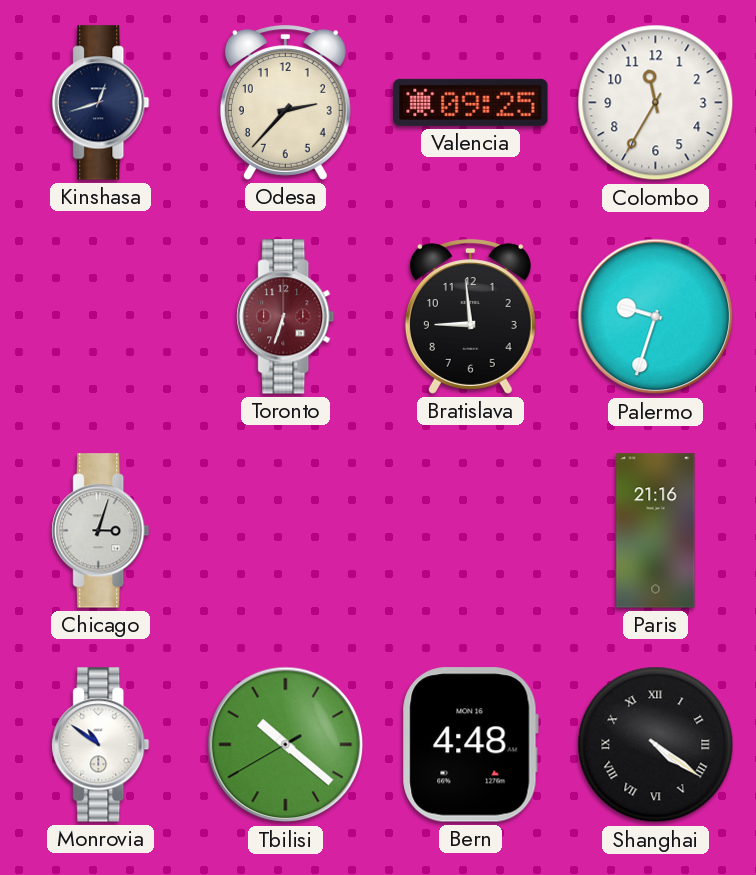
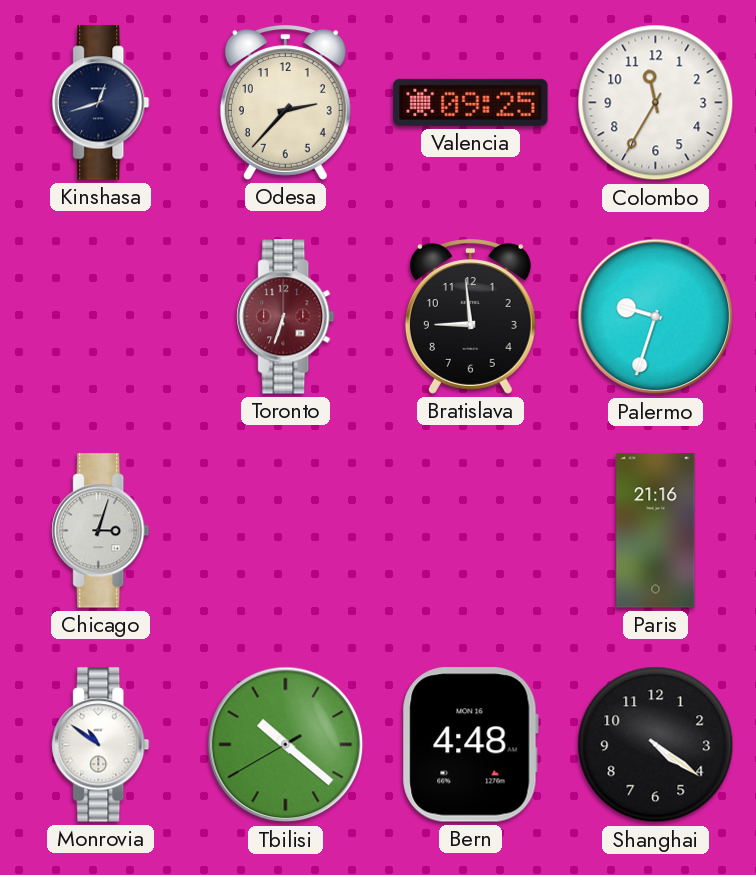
Shanghai numerals: Roman -> Arabic
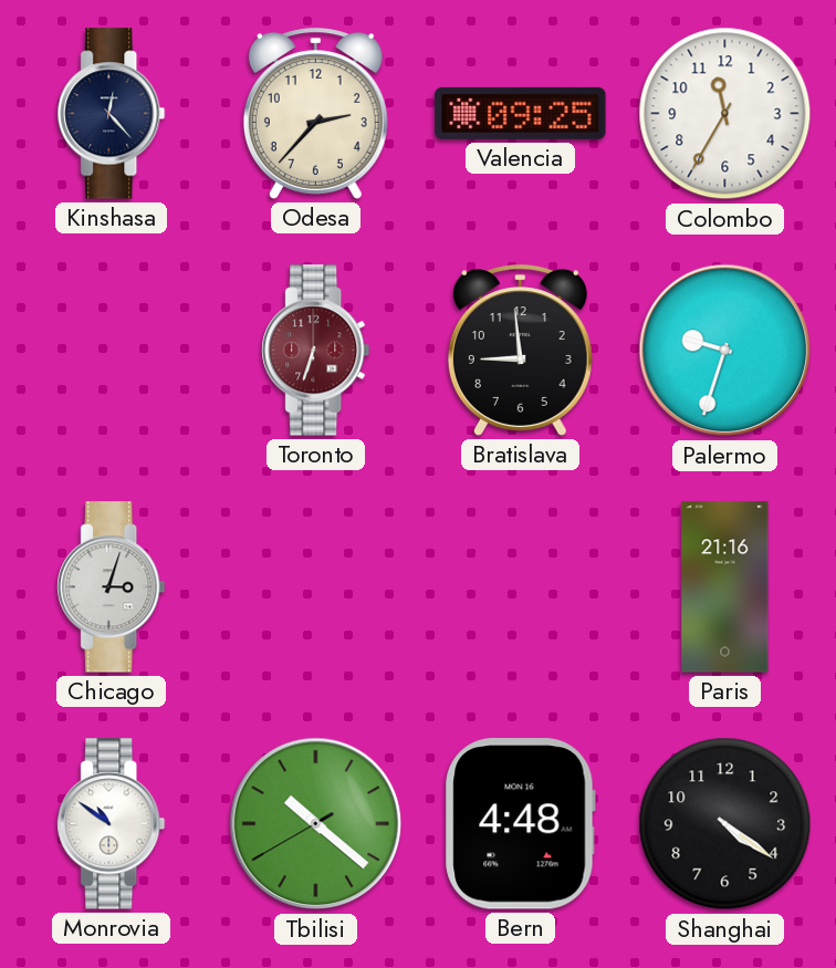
Kinshasa: 12:42 -> 12:23
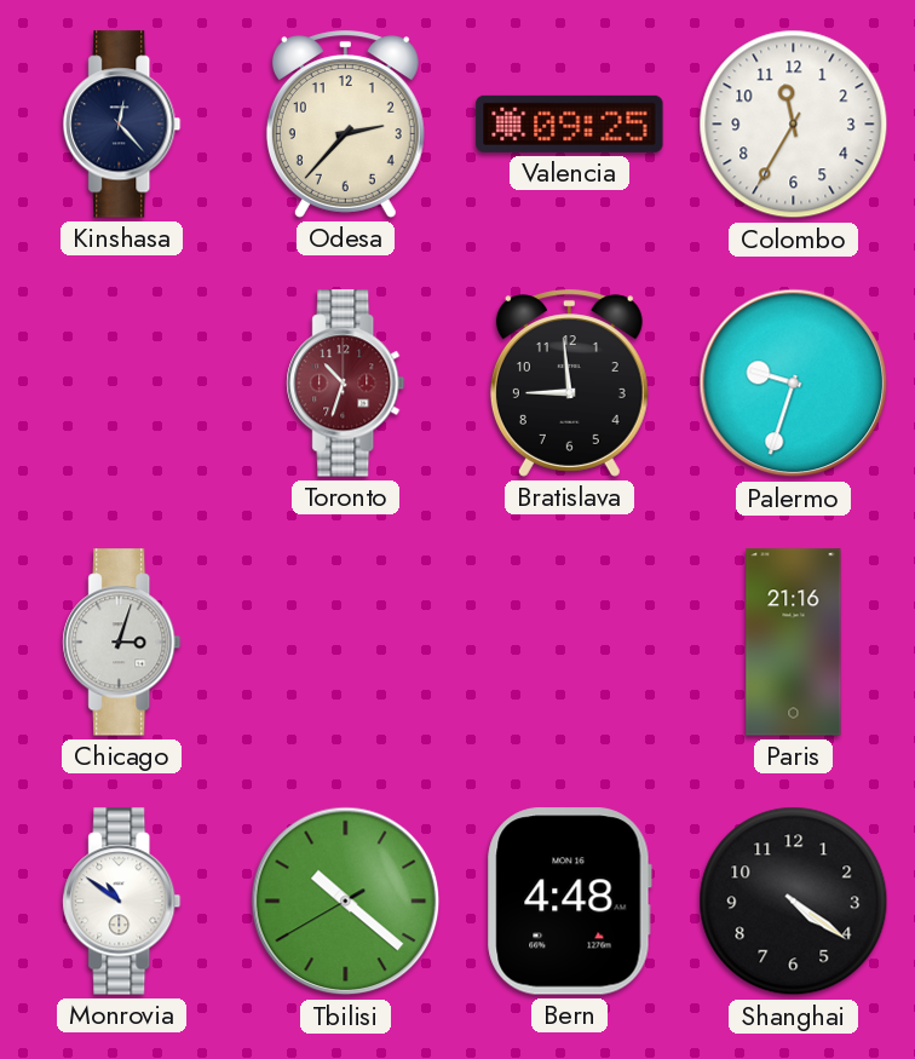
Toronto: 6:33 -> 10:33
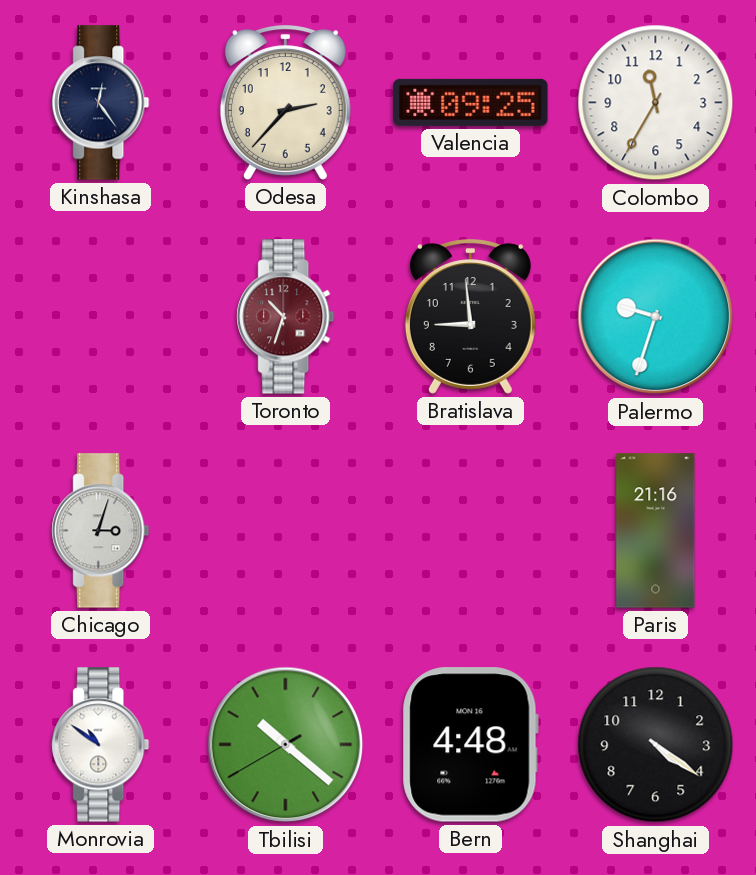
Kinshasa: 12:23 -> 12:24
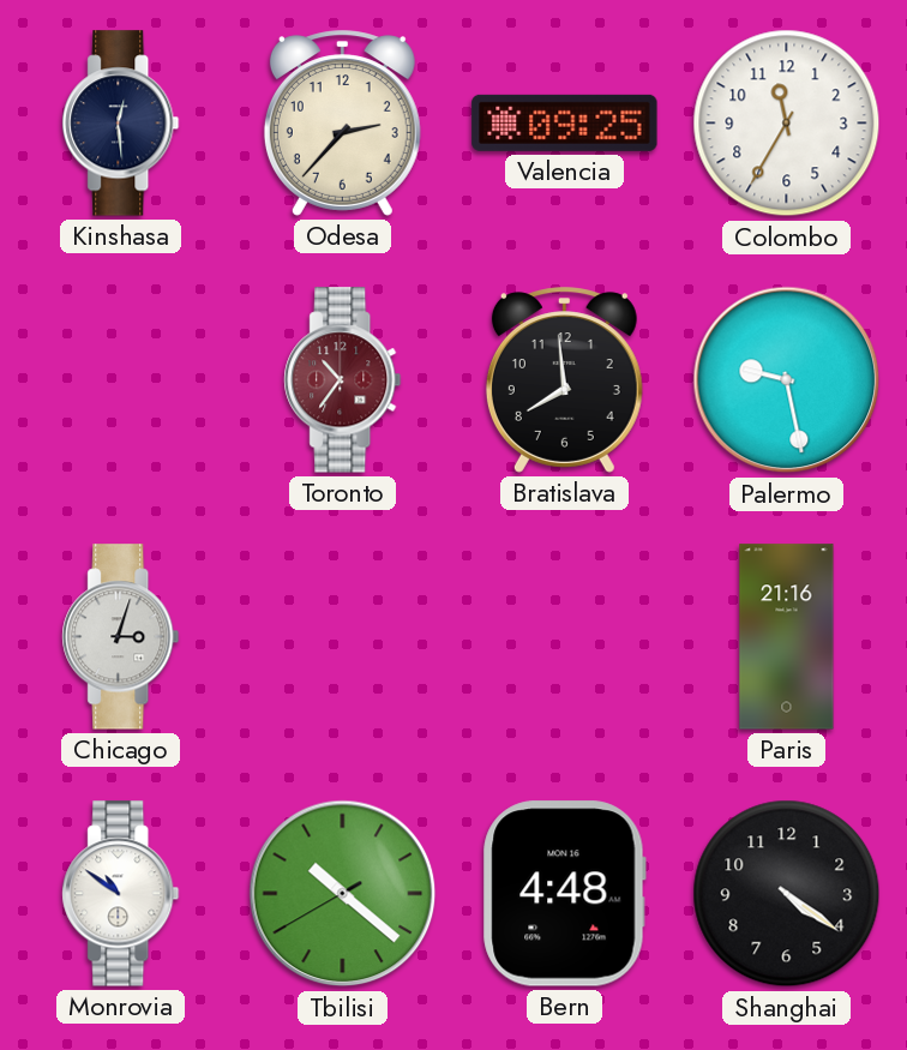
Kinshasa: 12:24 -> 12:29
Toronto: 10:33 -> 10:36
Bratislava: 8:59 -> 7:59
Palermo: 9:33 -> 9:28
